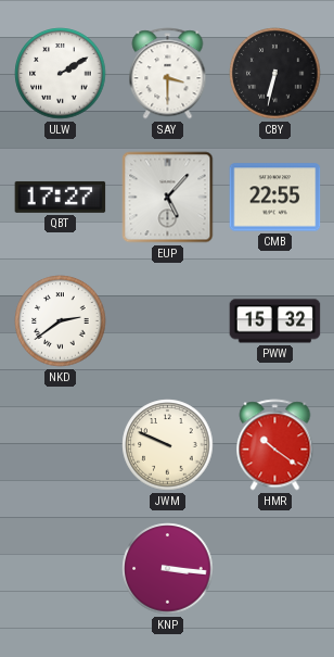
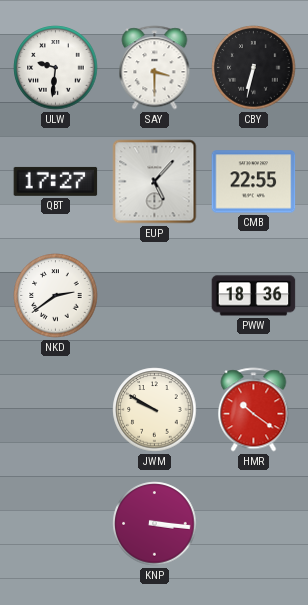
ULW: 2:10 -> 9:31
PWW: 15:32 -> 18:36
JWM: 9:49 -> 9:50
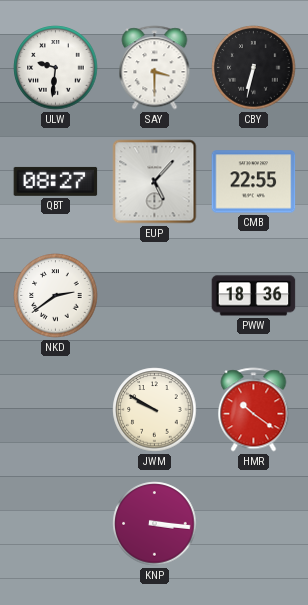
QBT: 17:27 -> 08:27
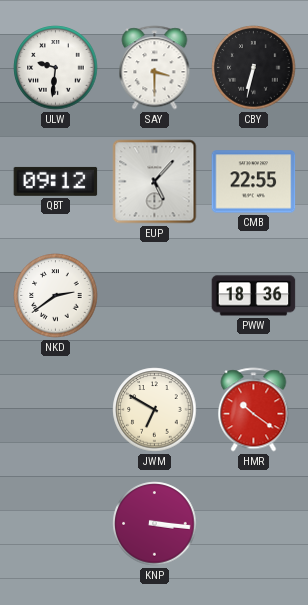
QBT: 08:27 -> 09:12
JWM: 9:50 -> 6:50
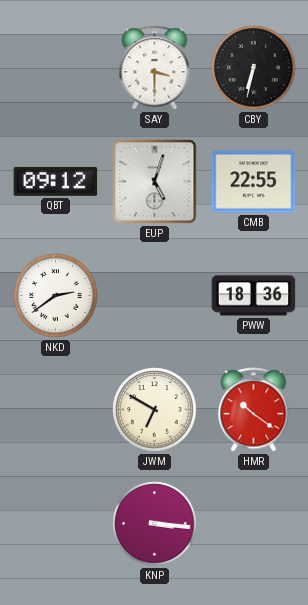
ULW: 9:31 -> none
EUP: 5:07 -> 5:03
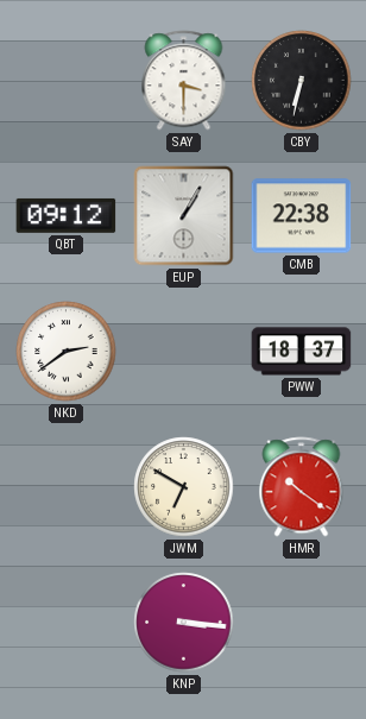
EUP: 5:03 -> 1:05
CMB: 22:55 -> 22:38
PWW: 18:36 -> 18:37
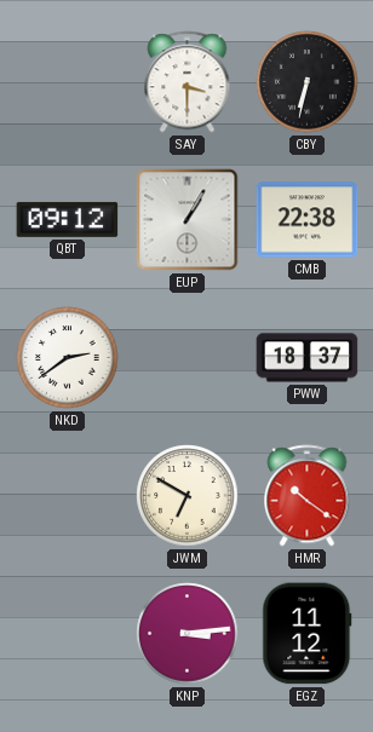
KNP: 3:16 -> 3:14
EGZ: none -> 11:12
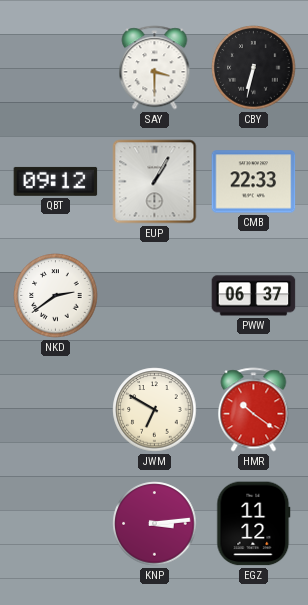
CMB: 22:38 -> 22:33
PWW: 18:37 -> 06:37
